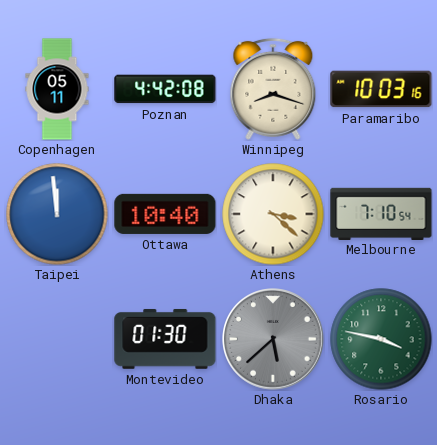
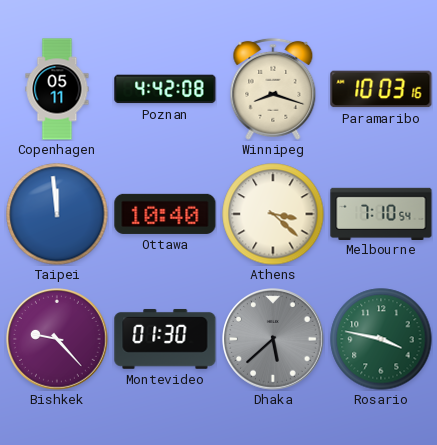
Bishkek: none -> 9:23
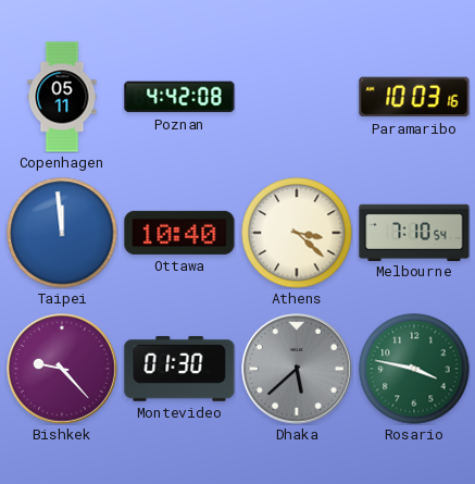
Winnipeg: 8:18 -> none
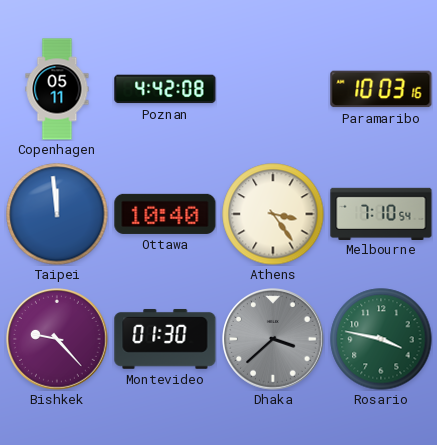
Athens: 3:22 -> 3:24
Dhaka: 5:38 -> 3:38
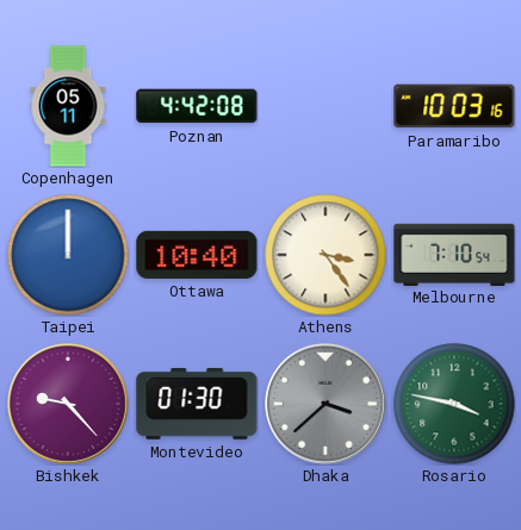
Taipei: 11:59 -> 12:00
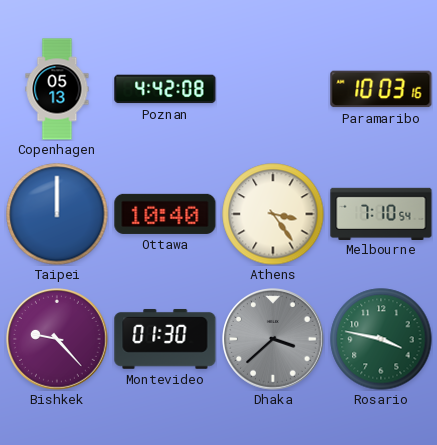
Copenhagen: 05:11 -> 05:13
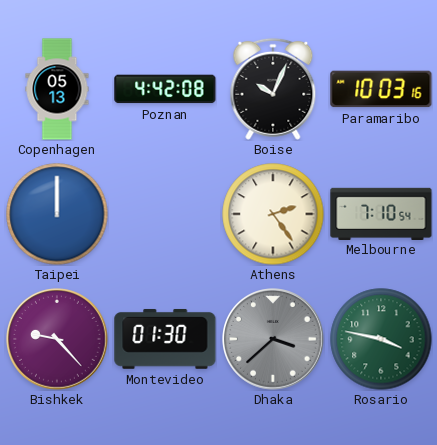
Boise: none -> 10:04
Ottawa: 10:40 -> none
Athens: 3:24 -> 2:24
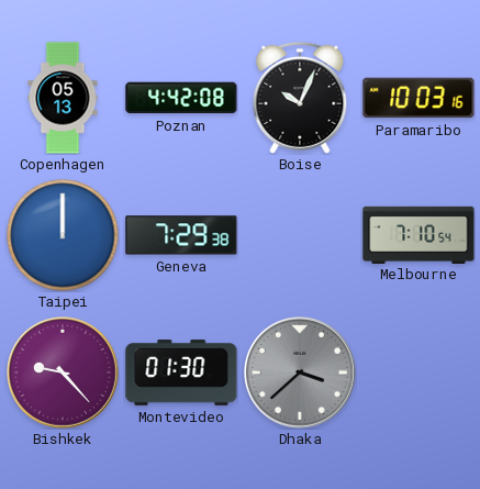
Geneva: none -> 7:29
Athens: 2:24 -> none
Rosario: 3:47 -> none
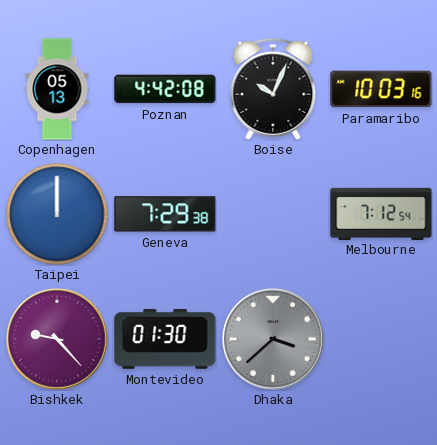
Melbourne: 7:10 -> 7:12
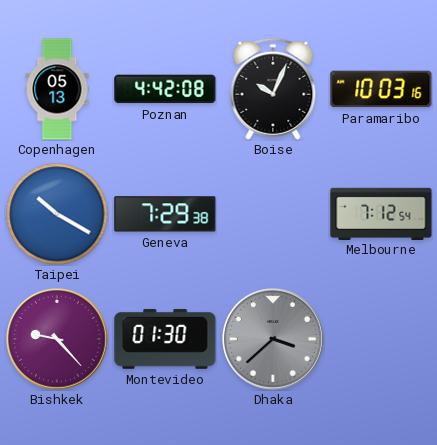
Taipei: 12:00 -> 10:20
